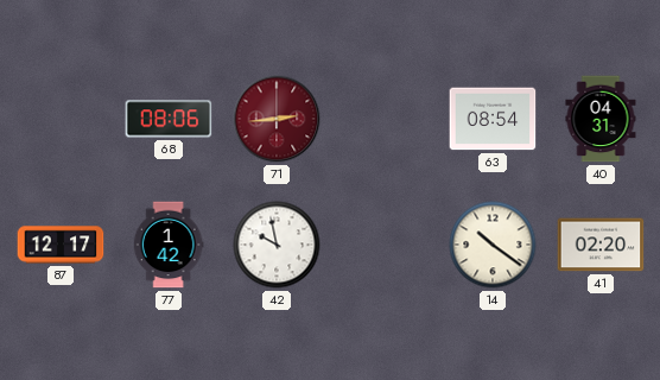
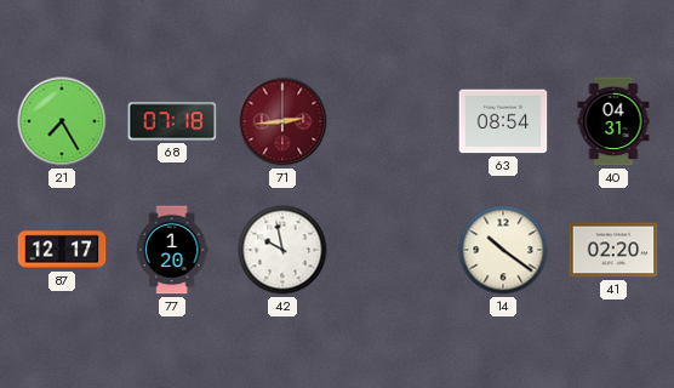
21: none -> 7:25
68: 08:06 -> 07:18
77: 1:42 -> 1:20
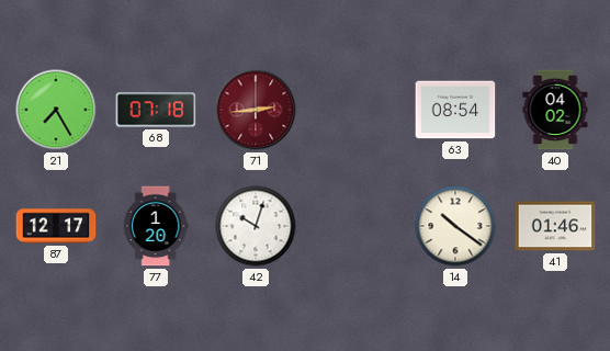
40: 04:31 -> 04:02
42: 9:58 -> 10:03
41: 02:20 -> 01:46
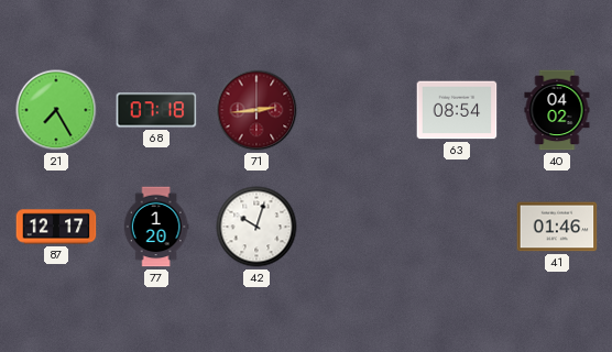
14: 10:21 -> none
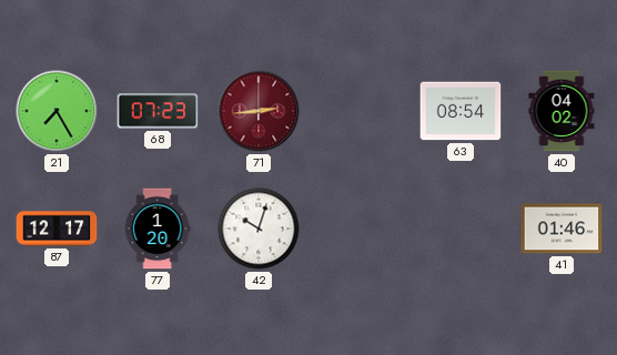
68: 07:18 -> 07:23
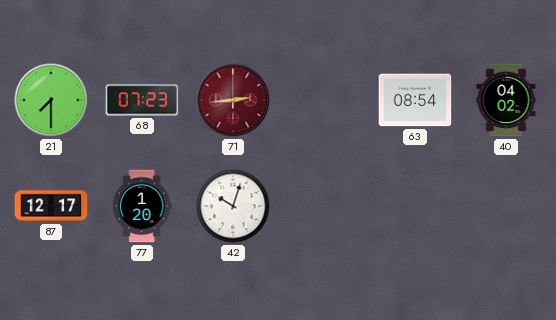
21: 7:25 -> 7:30
41: 01:46 -> none
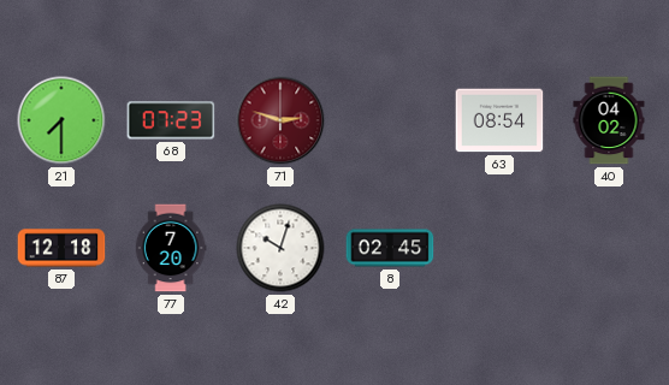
71: 2:44 -> 2:48
87: 12:17 -> 12:18
77: 1:20 -> 7:20
8: none -> 02:45
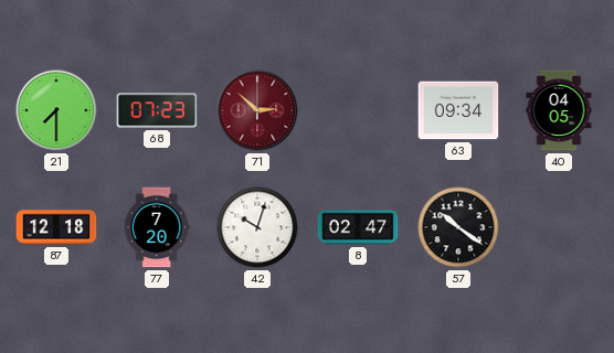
71: 2:48 -> 2:52
63: 08:54 -> 09:34
40: 04:02 -> 04:05
8: 02:45 -> 02:47
57: none -> 10:21
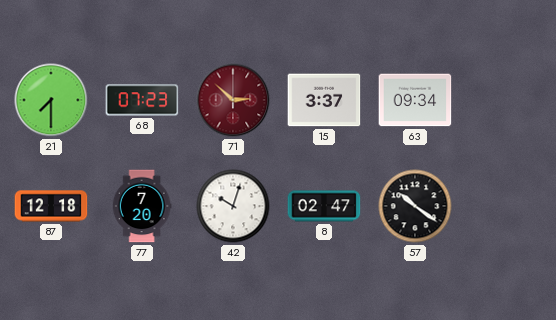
15: none -> 3:37
40: 04:05 -> none
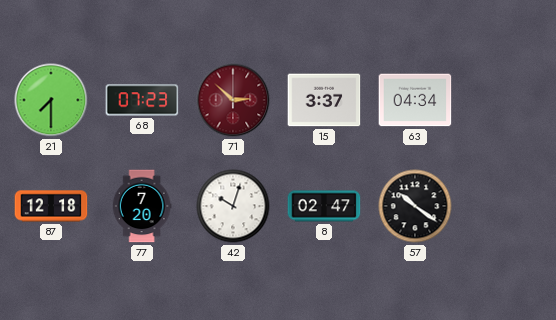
63: 09:34 -> 04:34
